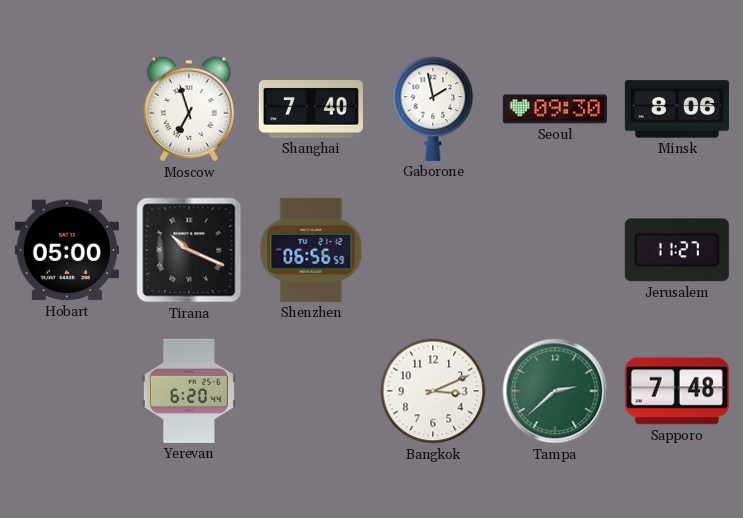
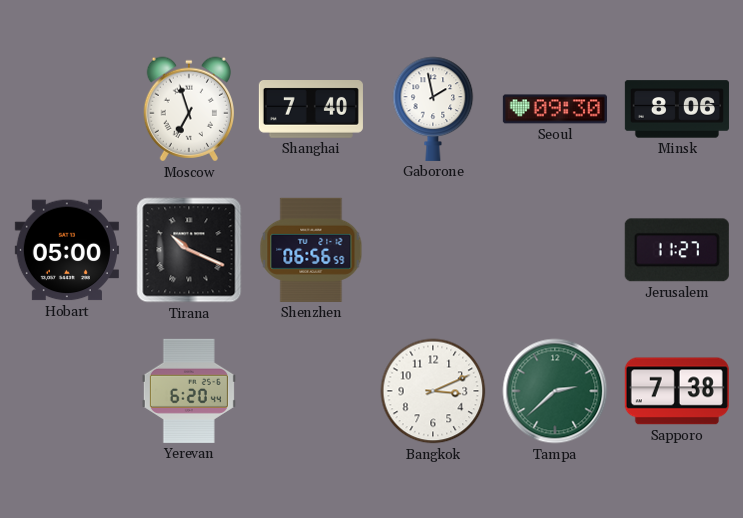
Sapporo: 7:48 -> 7:38
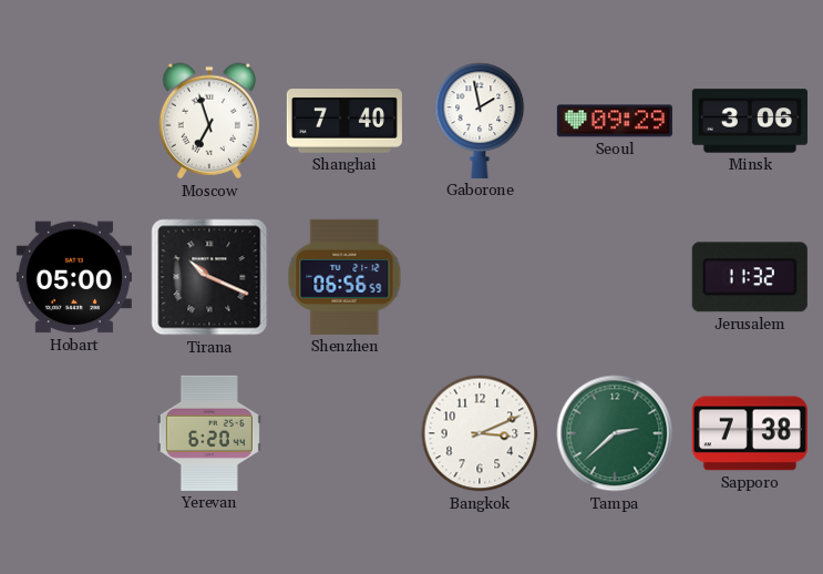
Seoul: 09:30 -> 09:29
Minsk: 8:06 -> 3:06
Jerusalem: 11:27 -> 11:32
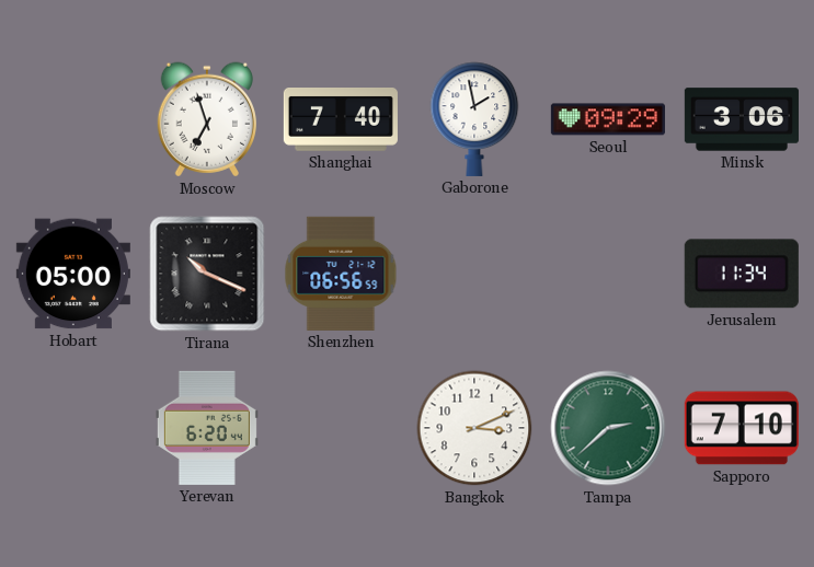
Jerusalem: 11:32 -> 11:34
Sapporo: 7:38 -> 7:10
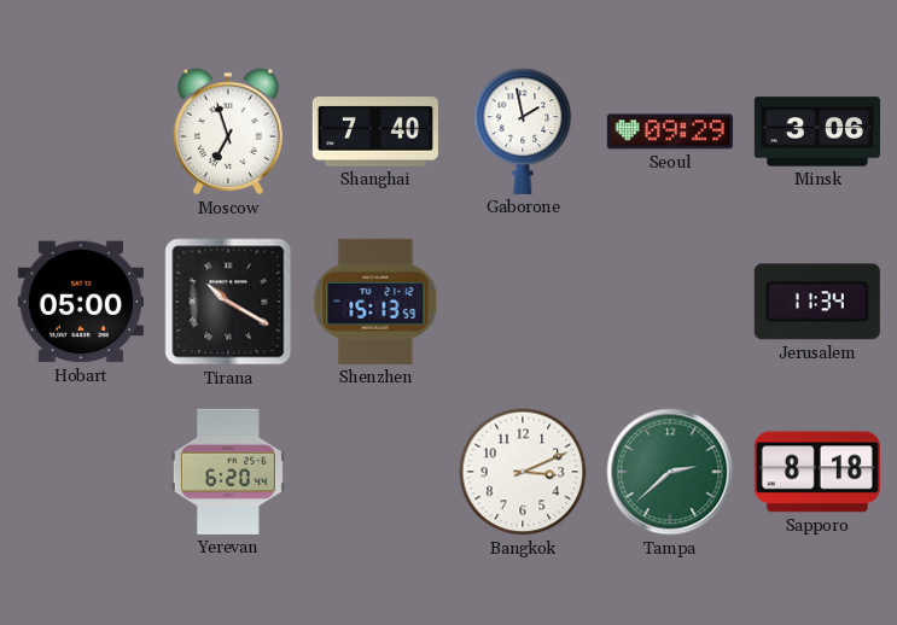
Tirana: 10:19 -> 10:20
Shenzhen: 06:56 -> 15:13
Sapporo: 7:10 -> 8:18
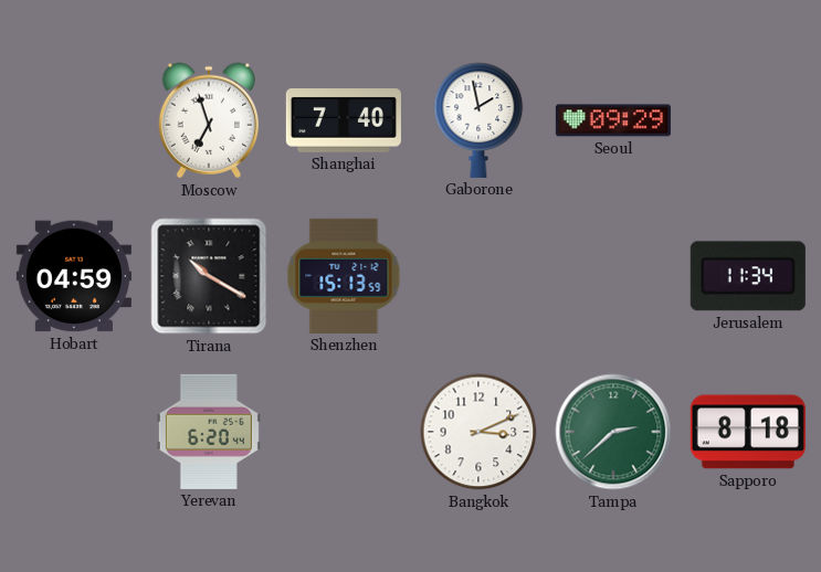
Minsk: 3:06 -> none
Hobart: 05:00 -> 04:59
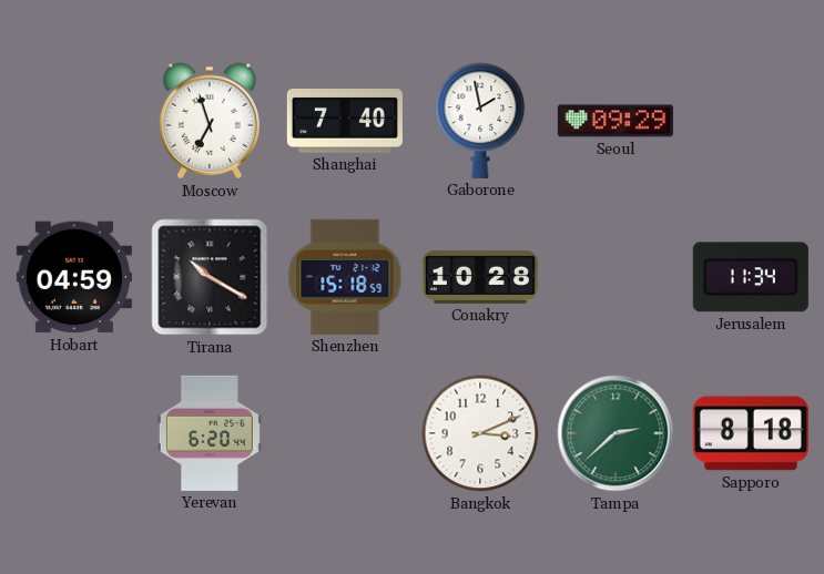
Shenzhen: 15:13 -> 15:18
Conakry: none -> 10:28
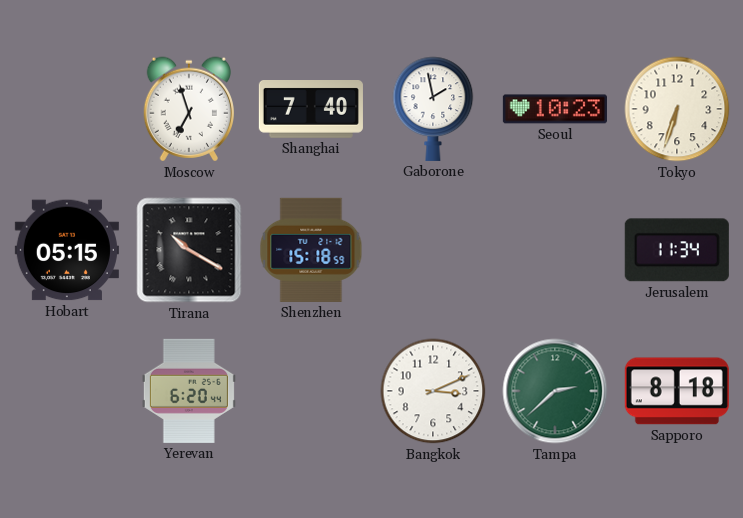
Seoul: 09:29 -> 10:23
Tokyo: none -> 6:33
Hobart: 04:59 -> 05:15
Conakry: 10:28 -> none
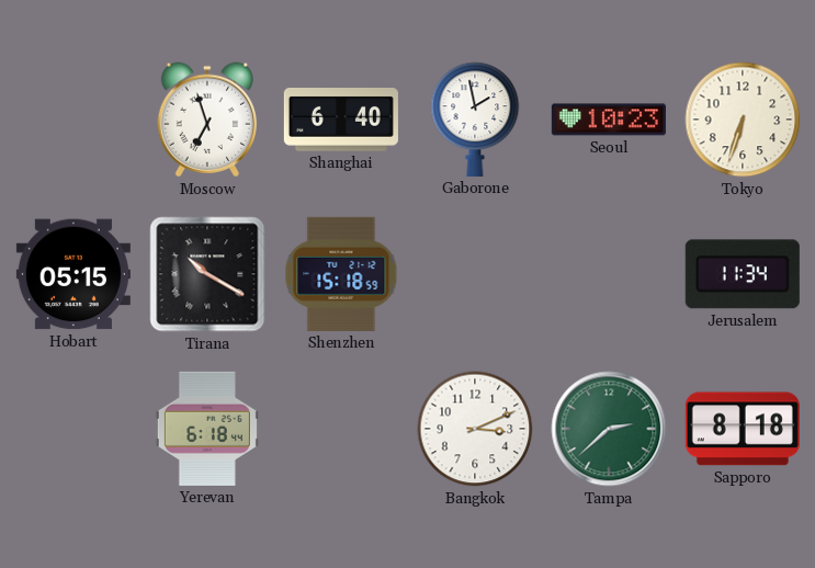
Shanghai: 7:40 -> 6:40
Yerevan: 6:20 -> 6:18
